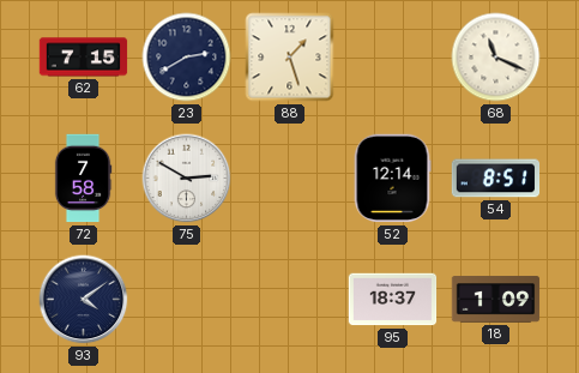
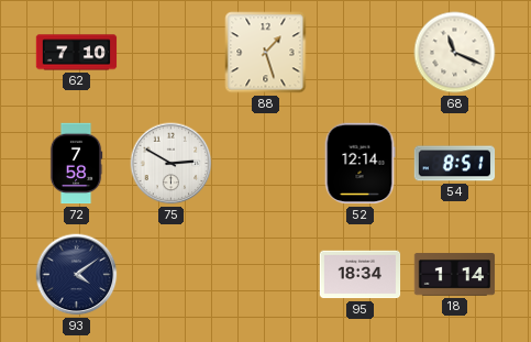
62: 7:15 -> 7:10
23: 2:40 -> none
95: 18:37 -> 18:34
18: 1:09 -> 1:14
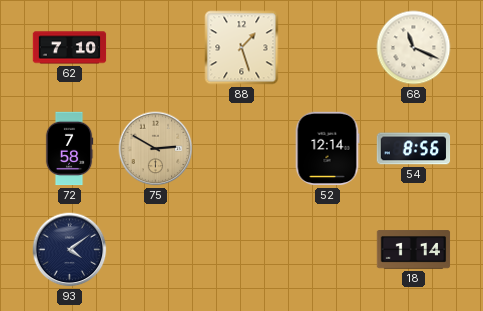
75 dial: white -> champagne
54: 8:51 -> 8:56
95: 18:34 -> none
